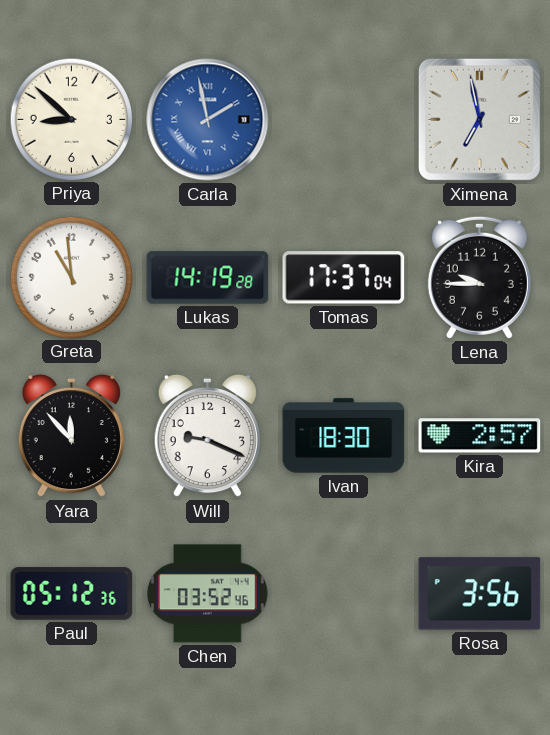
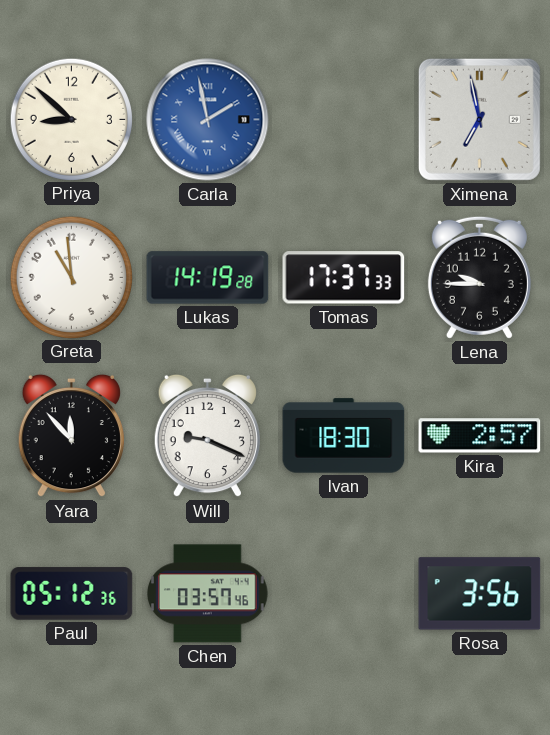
Tomas: 17:37:04 -> 17:37:33
Chen: 03:52 -> 03:57
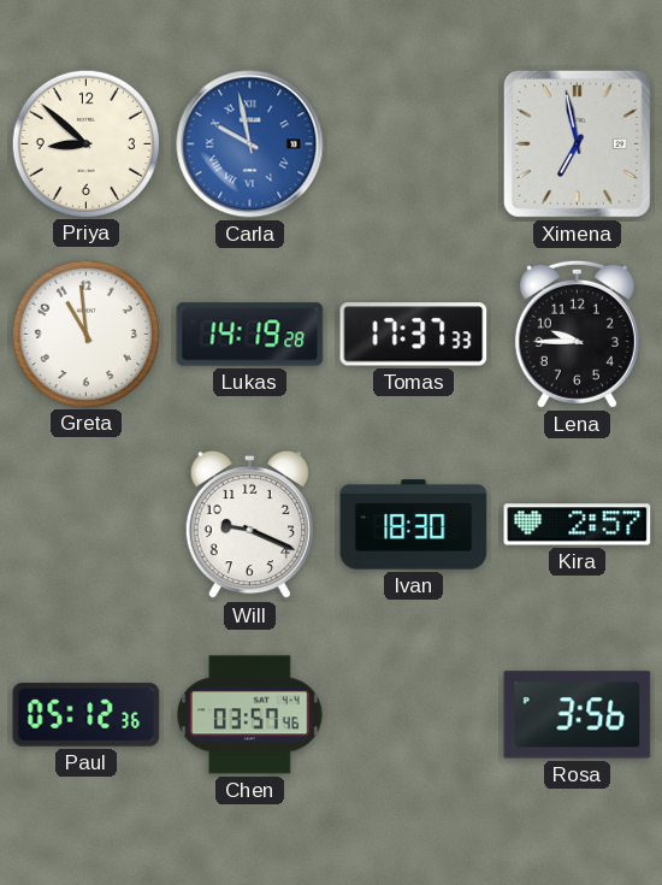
Carla: 1:58 -> 9:58
Yara: 11:53 -> none
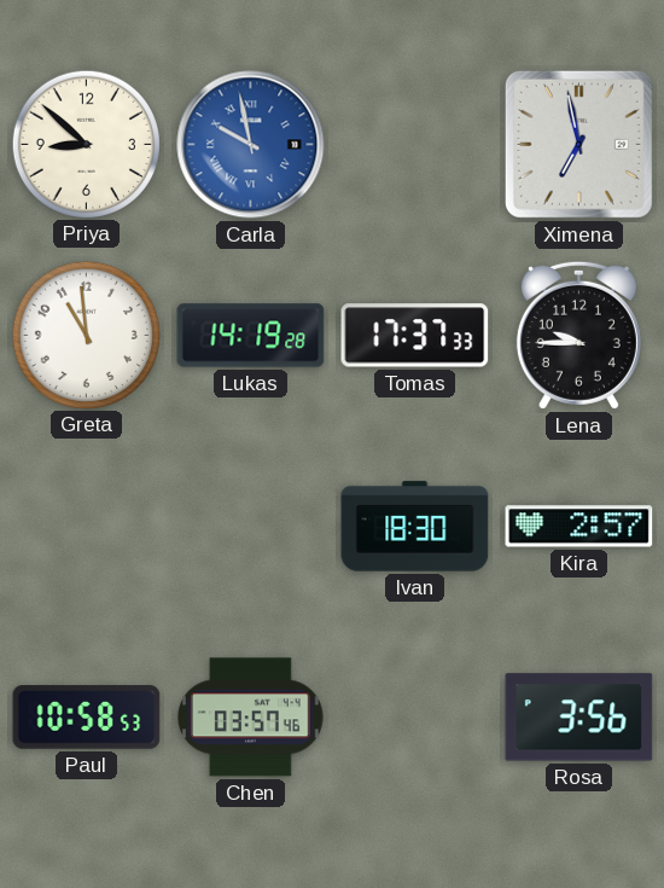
Will: 9:19 -> none
Paul: 05:12 -> 10:58
